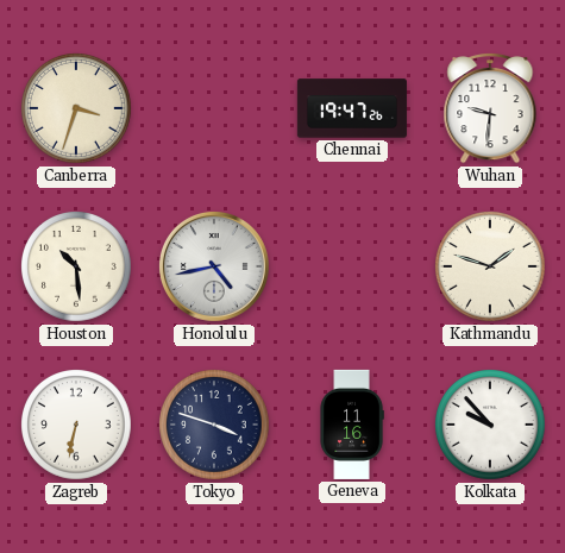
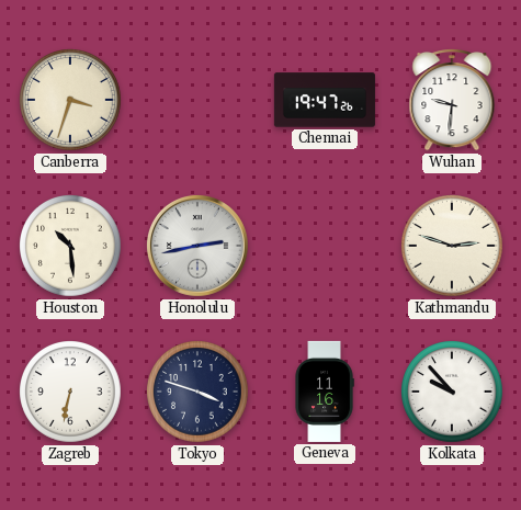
Honolulu: 4:43 -> 2:43
Kathmandu: 1:48 -> 2:48
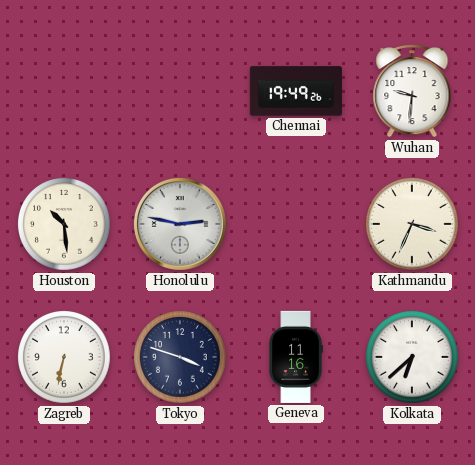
Canberra: 3:33 -> none
Chennai: 19:47 -> 19:49
Honolulu: 2:43 -> 2:47
Kathmandu: 2:48 -> 3:34
Kolkata: 9:53 -> 6:38
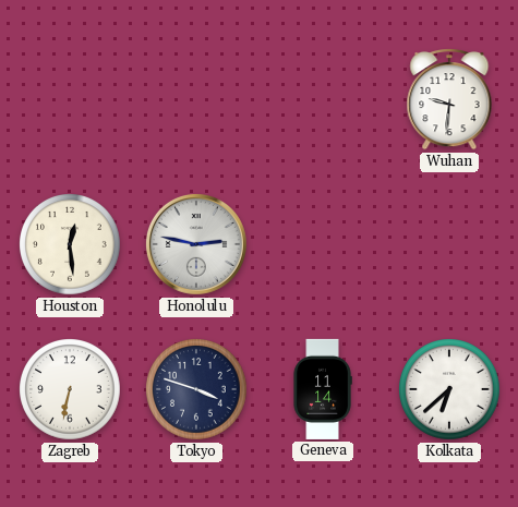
Chennai: 19:49 -> none
Houston: 10:29 -> 12:29
Kathmandu: 3:34 -> none
Geneva: 11:16 -> 11:14
